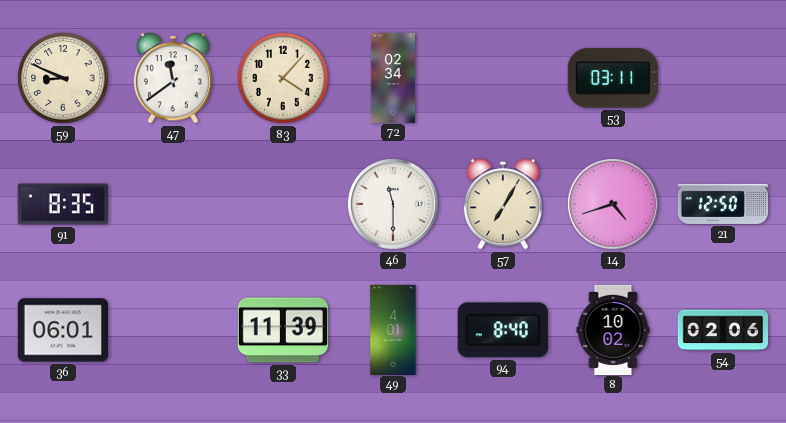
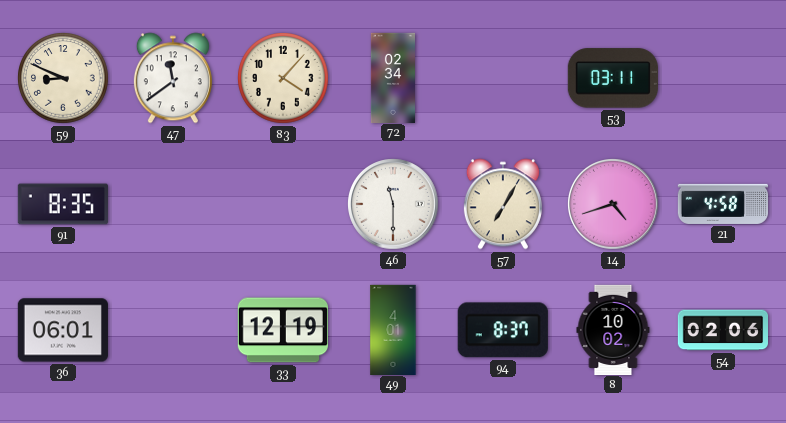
21: 12:50 -> 4:58
33: 11:39 -> 12:19
94: 8:40 -> 8:37
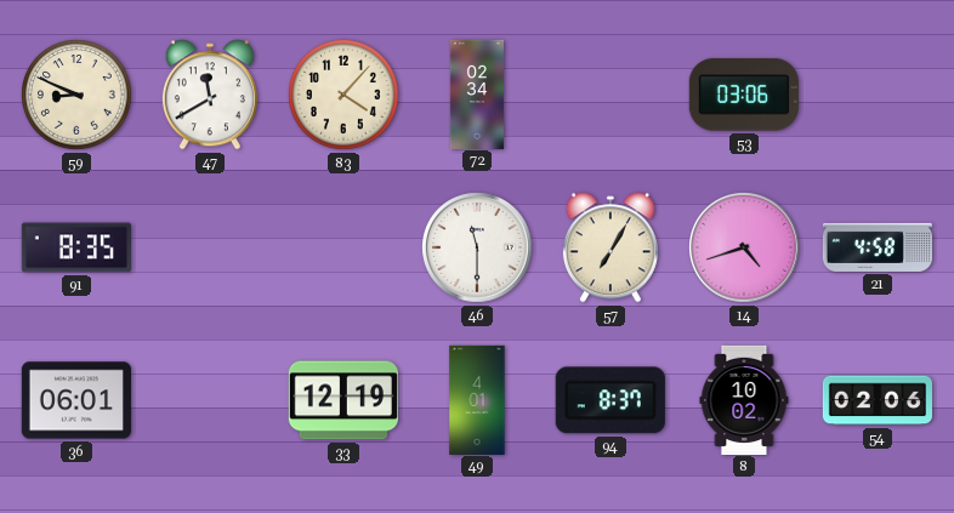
47: 11:39 -> 11:40
53: 03:11 -> 03:06
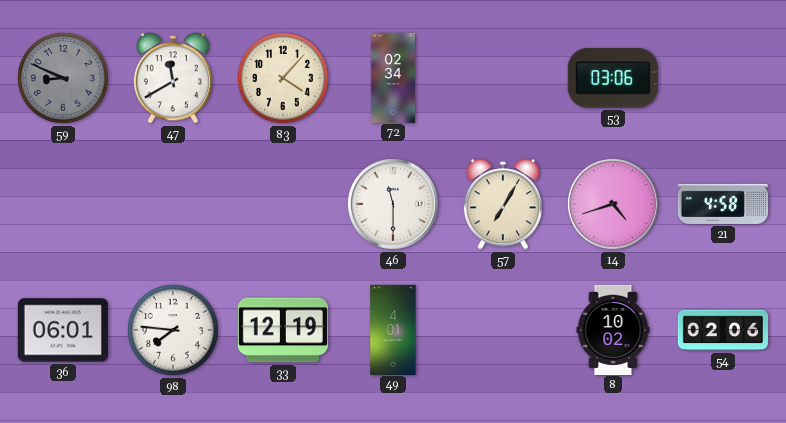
59 dial: cream -> grey
91: 8:35 -> none
98: none -> 7:46
94: 8:37 -> none
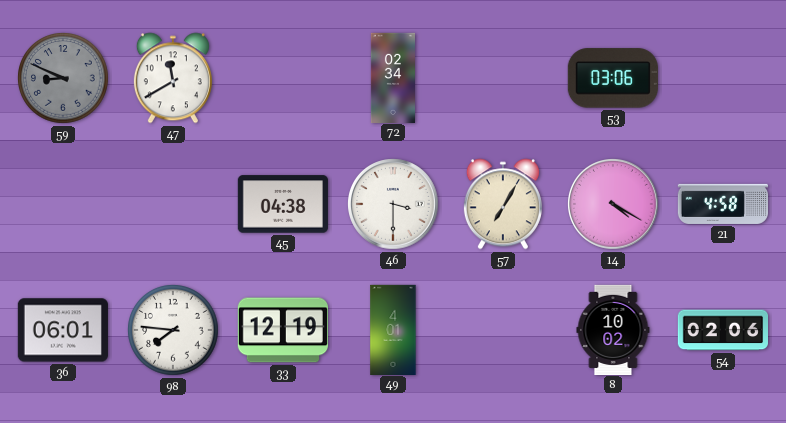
83: 4:07 -> none
45: none -> 04:38
46: 11:30 -> 3:30
14: 4:42 -> 4:20
